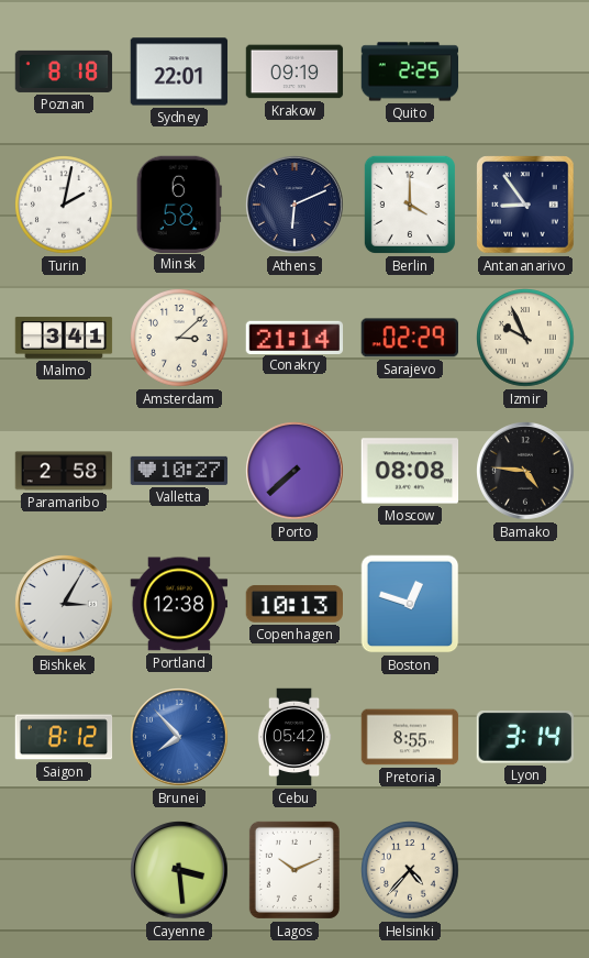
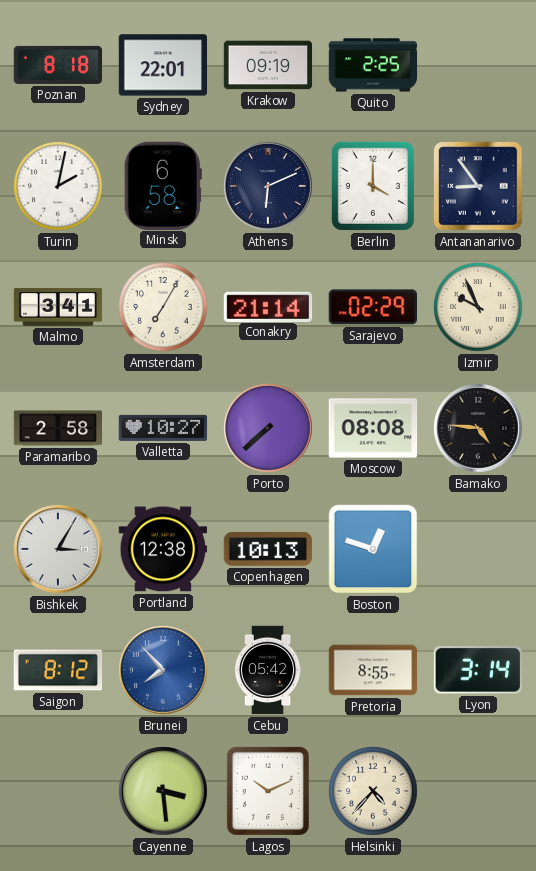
Amsterdam: 3:08 -> 7:05
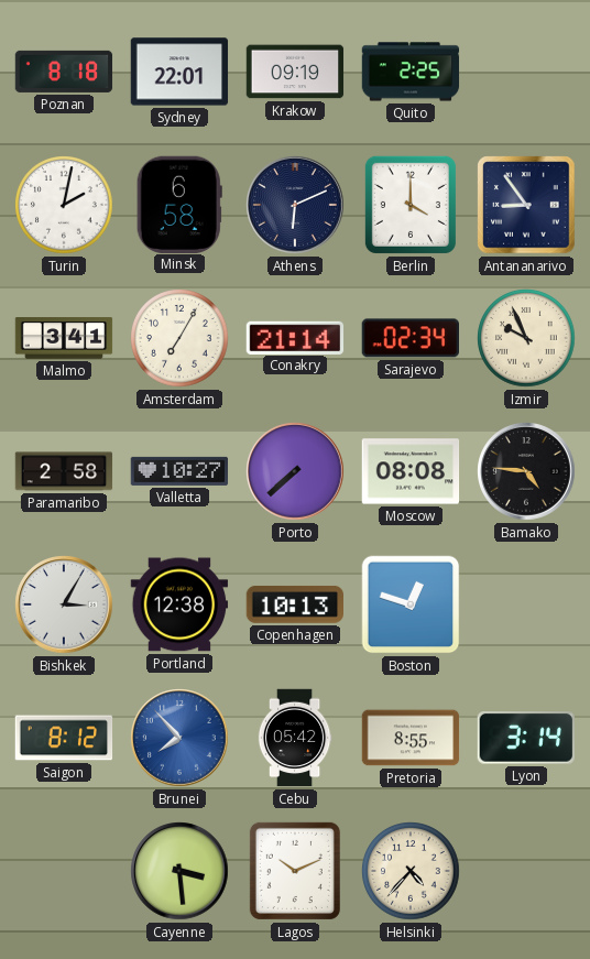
Sarajevo: 02:29 -> 02:34
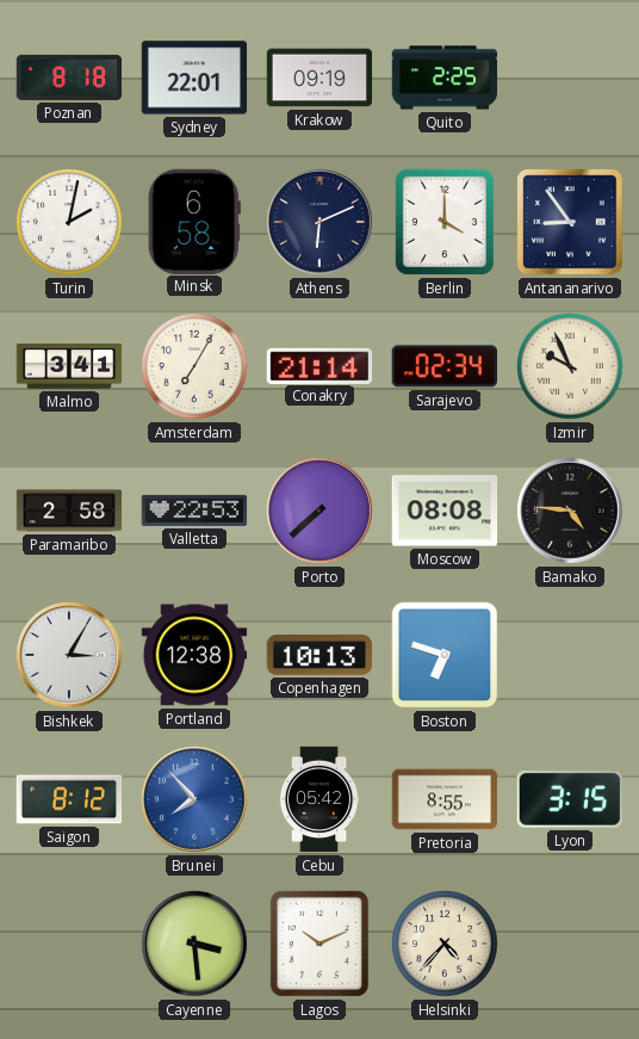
Valletta: 10:27 -> 22:53
Boston: 12:48 -> 6:48
Lyon: 3:14 -> 3:15
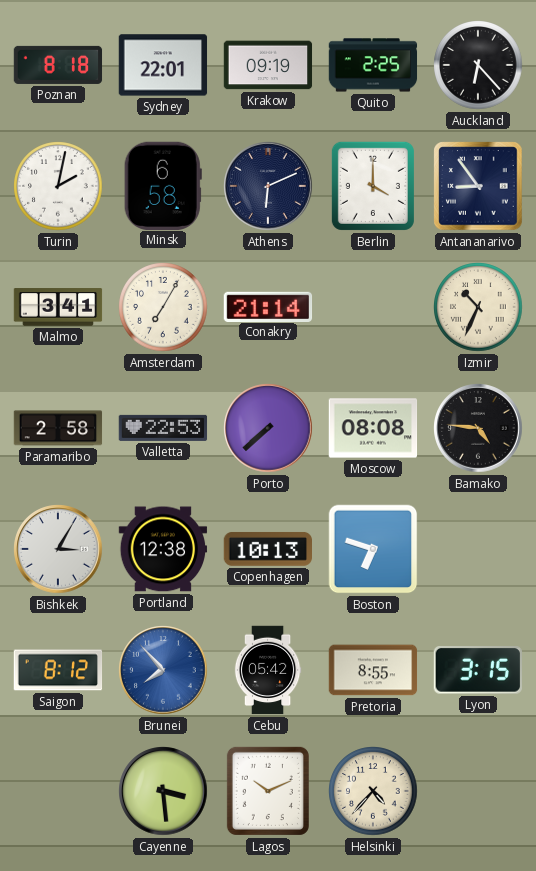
Auckland: none -> 6:23
Sarajevo: 02:34 -> none
Izmir: 9:56 -> 10:34
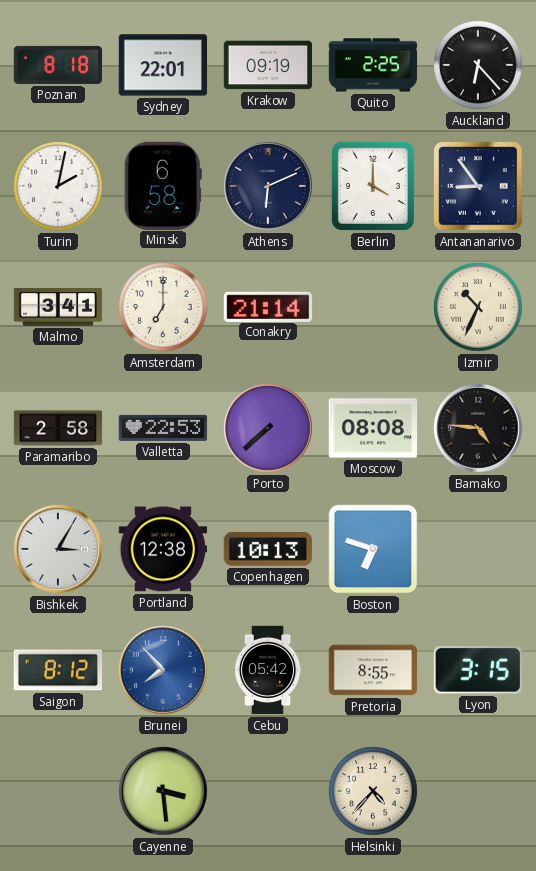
Amsterdam: 7:05 -> 7:00
Lagos: 10:11 -> none
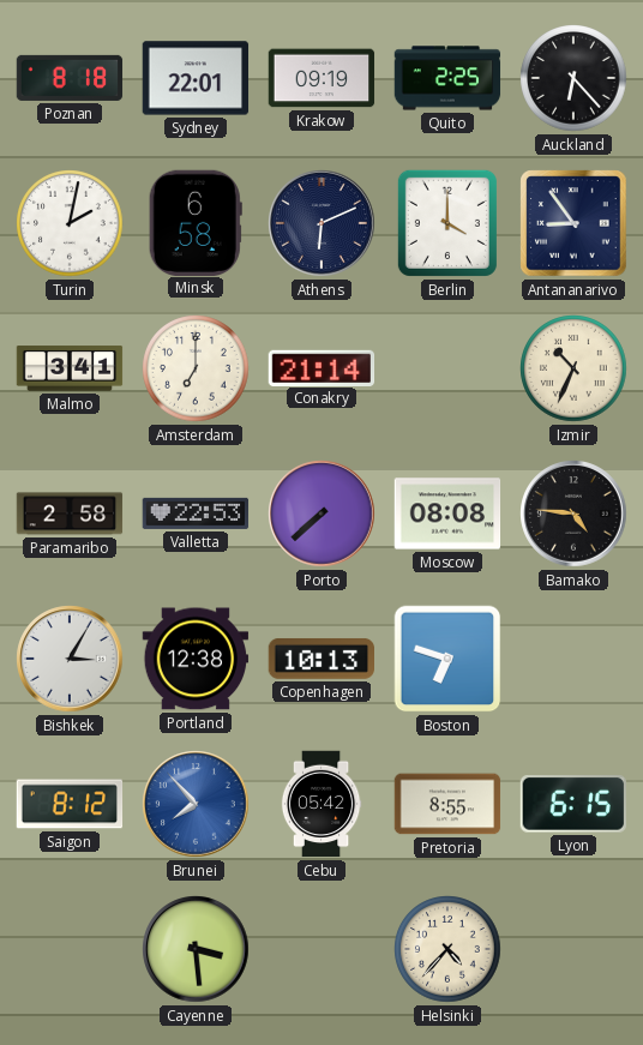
Lyon: 3:15 -> 6:15
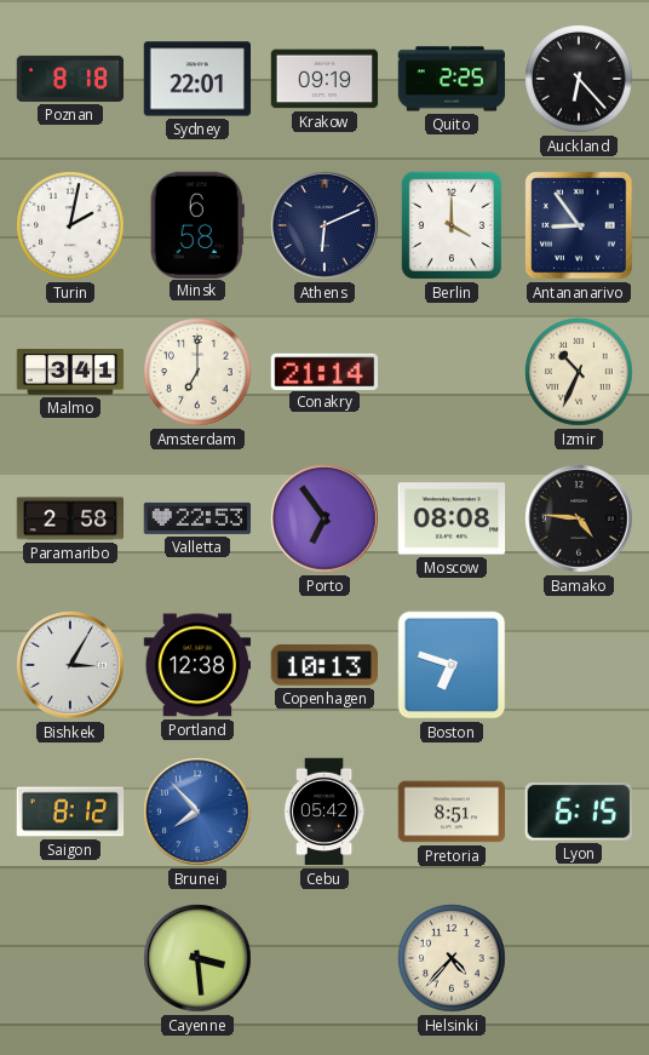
Porto: 7:38 -> 6:54
Pretoria: 8:55 -> 8:51
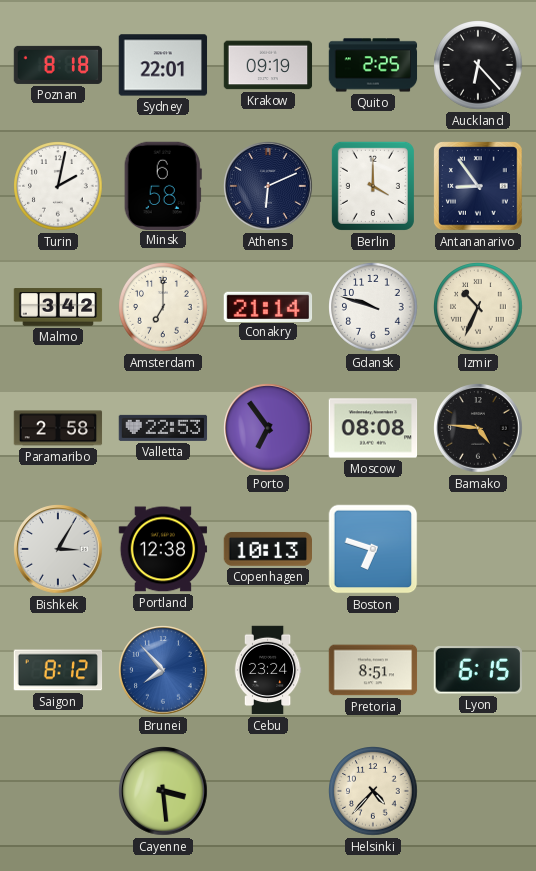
Malmo: 3:41 -> 3:42
Gdansk: none -> 9:48
Cebu: 05:42 -> 23:24
